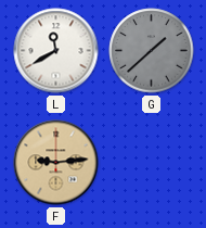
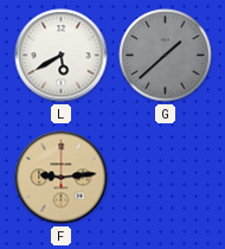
L: 11:40 -> 5:40
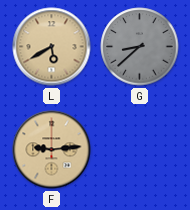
L dial: white -> champagne
G: 1:38 -> 8:38
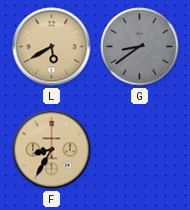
G: 8:38 -> 8:39
F: 9:14 -> 8:35
